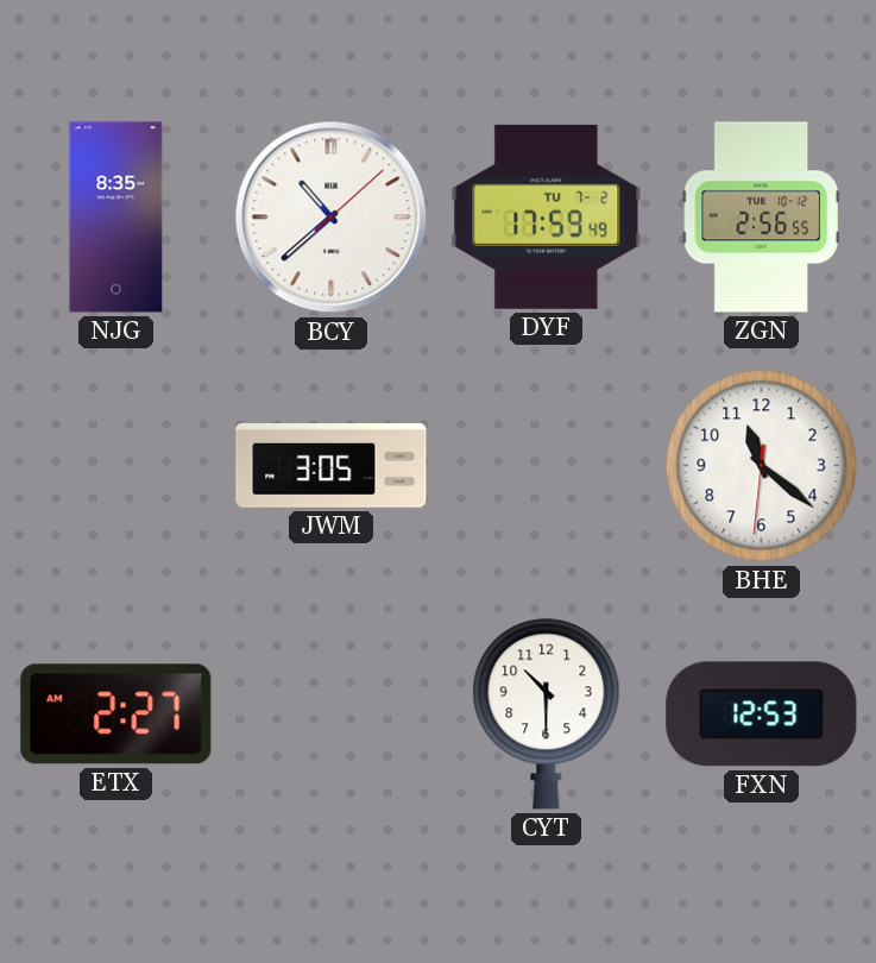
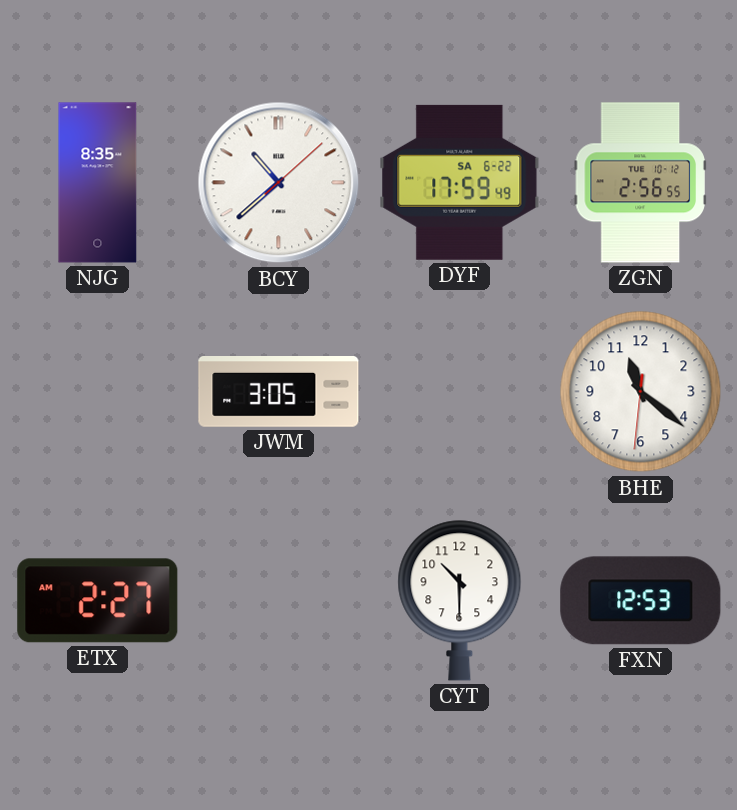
DYF date: TU 7-2 -> SA 6-22
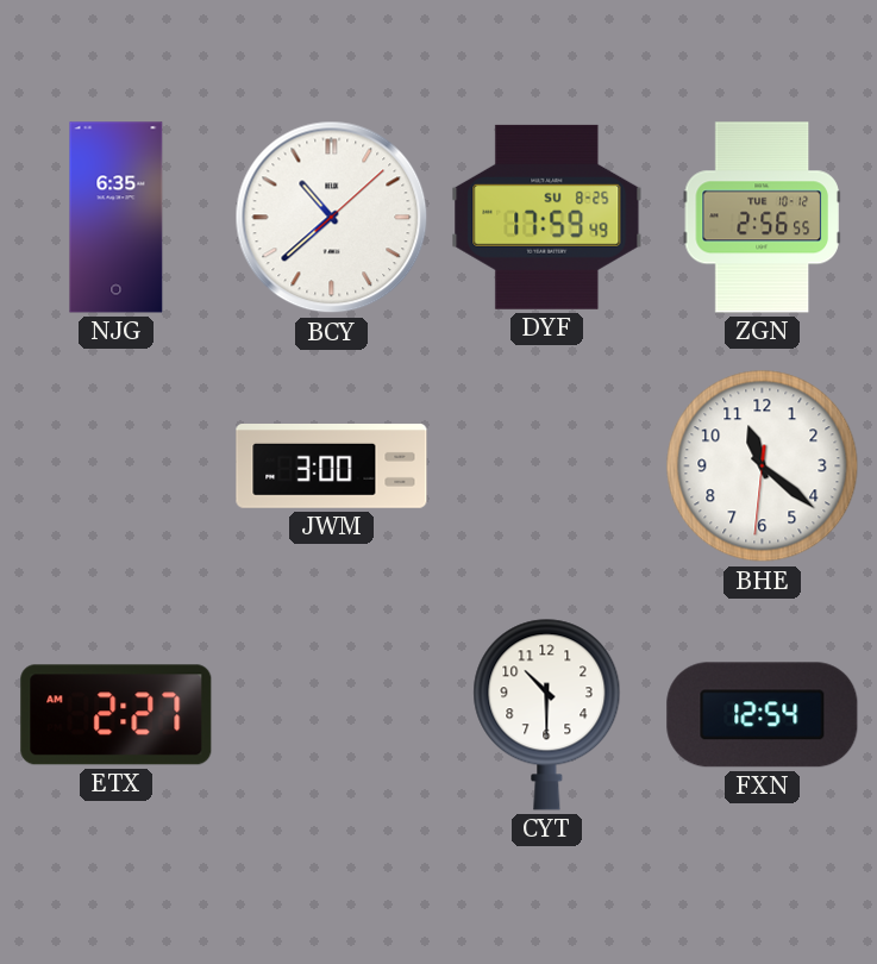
NJG: 8:35 -> 6:35
DYF date: SA 6-22 -> SU 8-25
JWM: 3:05 -> 3:00
FXN: 12:53 -> 12:54
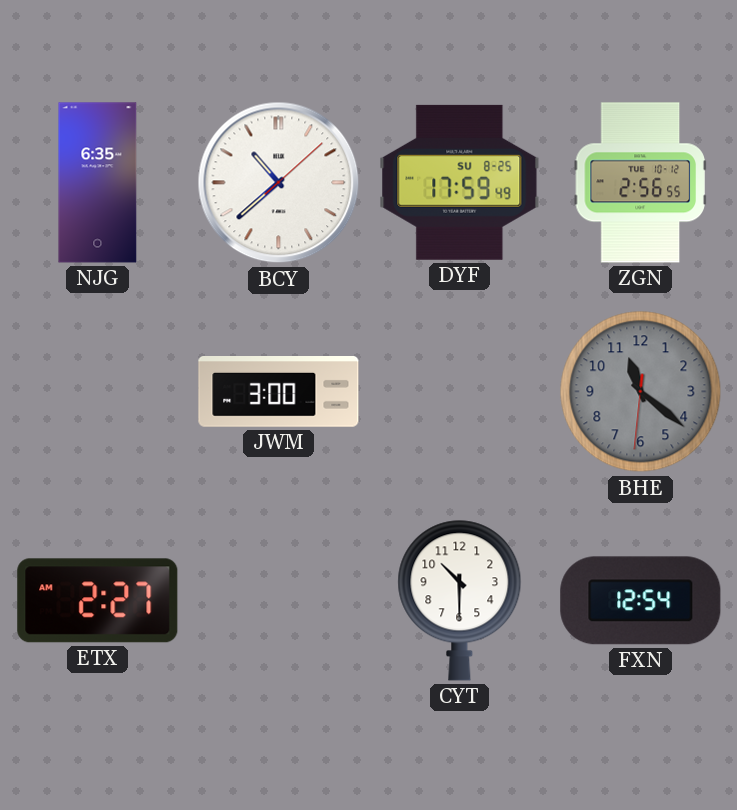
BHE dial: white -> grey
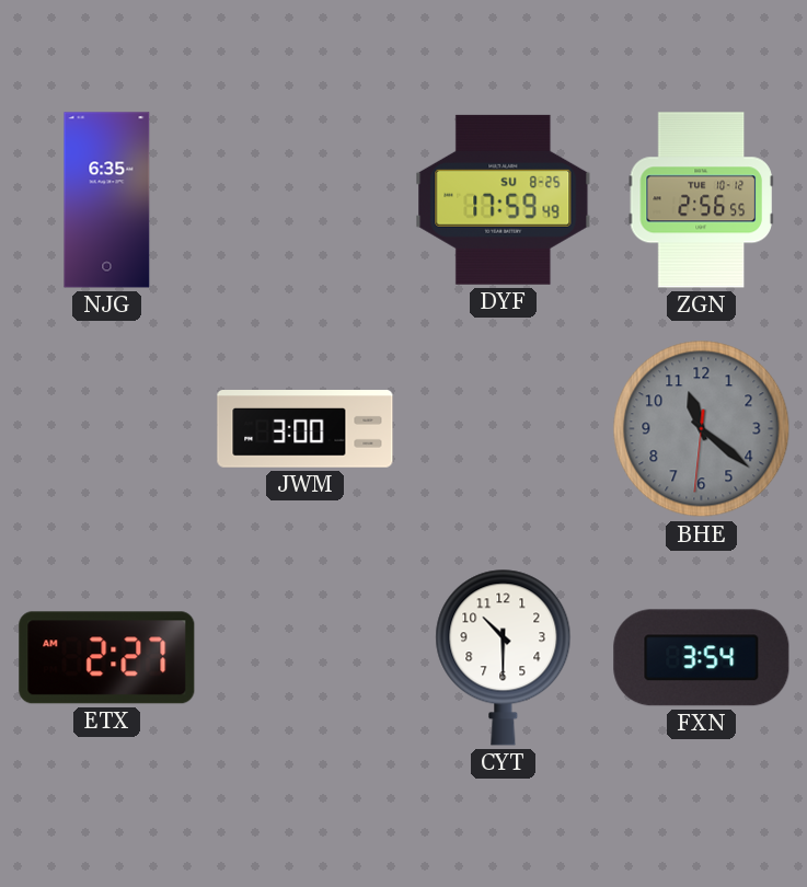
BCY: 10:38 -> none
FXN: 12:54 -> 3:54
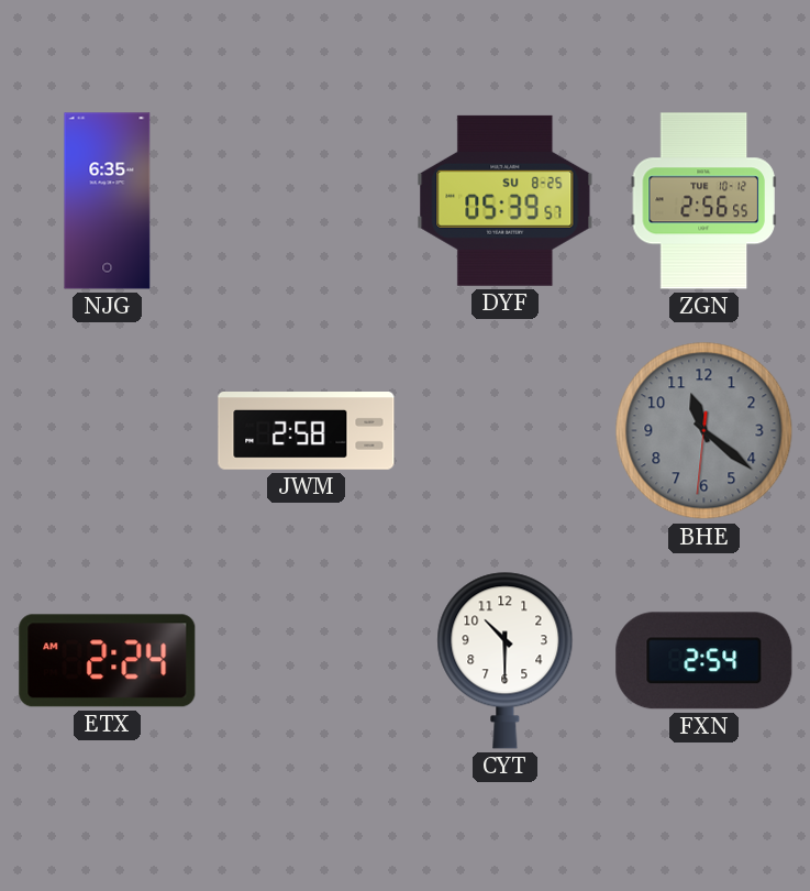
DYF: 17:59 -> 05:39
JWM: 3:00 -> 2:58
ETX: 2:27 -> 2:24
FXN: 3:54 -> 2:54
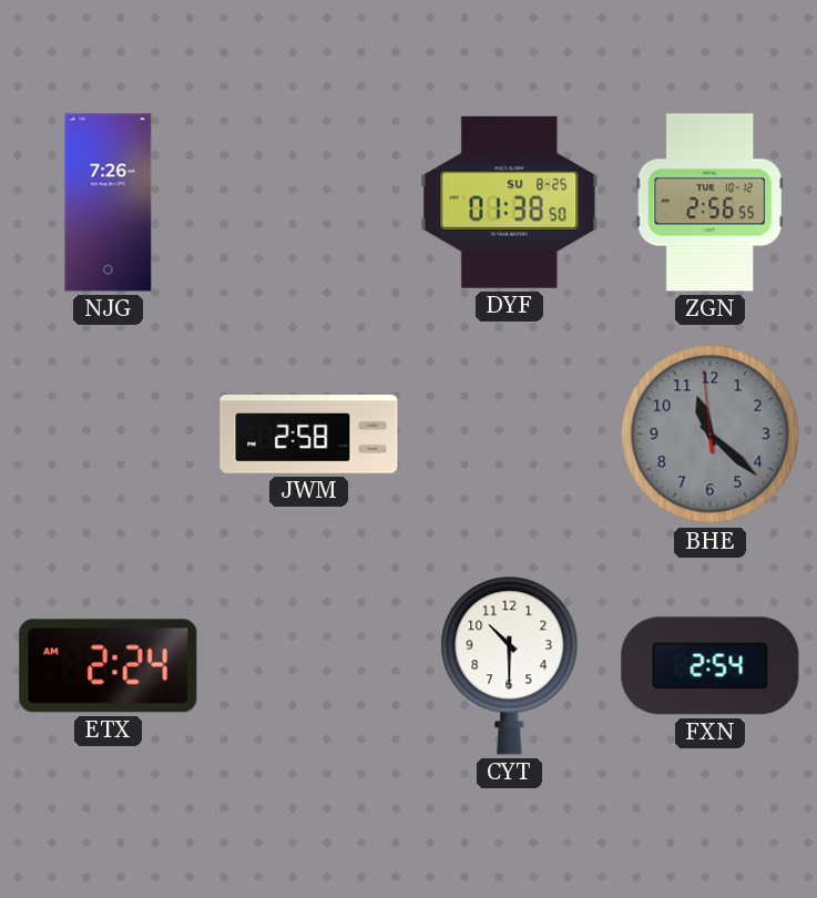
NJG: 6:35 -> 7:26
DYF: 05:39 -> 01:38
BHE: 11:21:31 -> 11:21:59
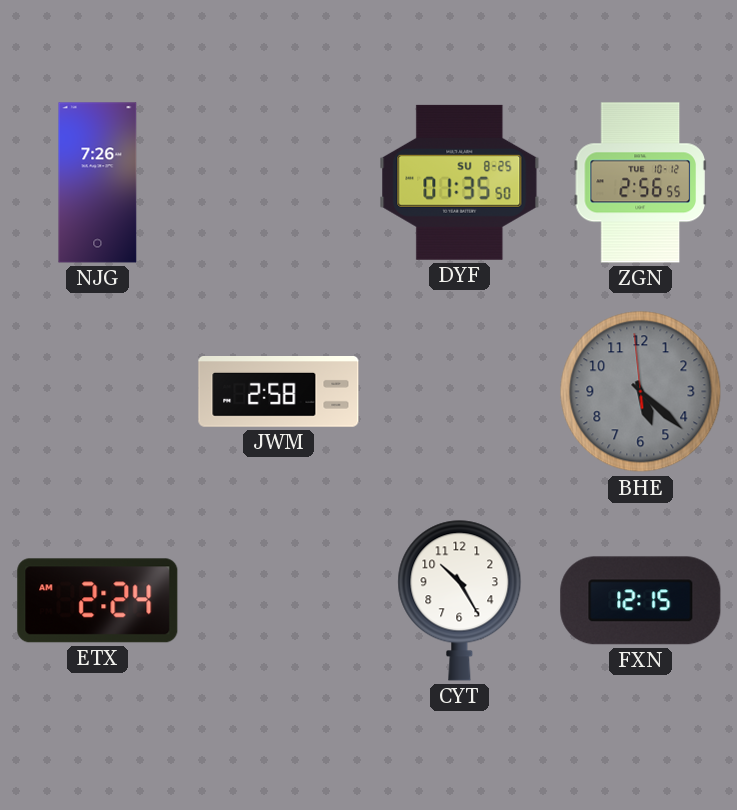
DYF: 01:38 -> 01:35
BHE: 11:21 -> 5:21
CYT: 10:30 -> 10:25
FXN: 2:54 -> 12:15
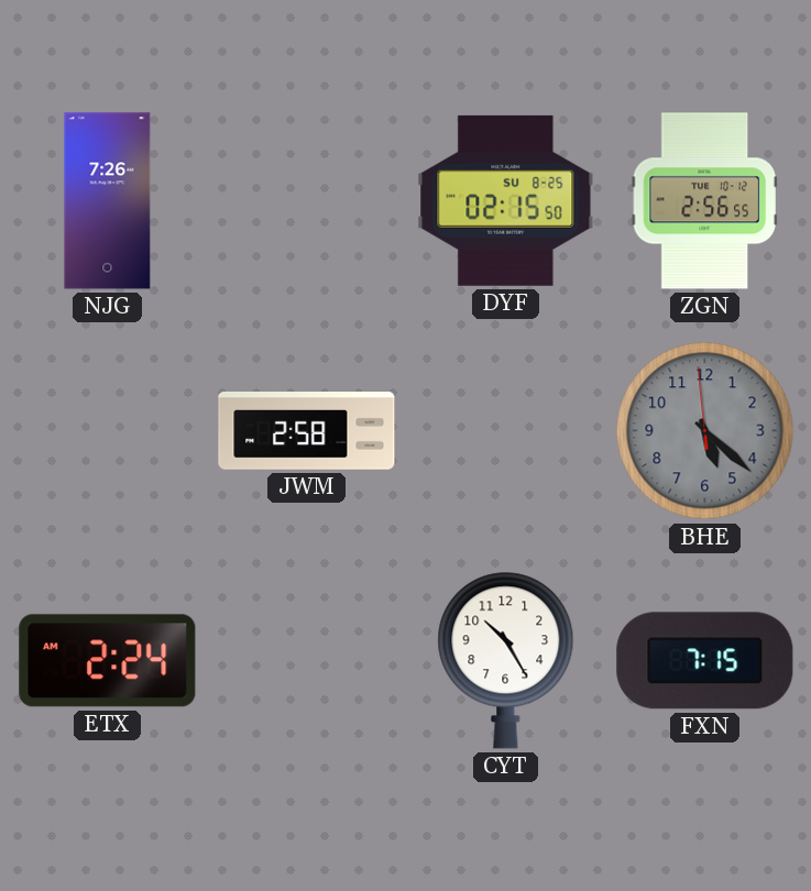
DYF: 01:35 -> 02:15
FXN: 12:15 -> 7:15
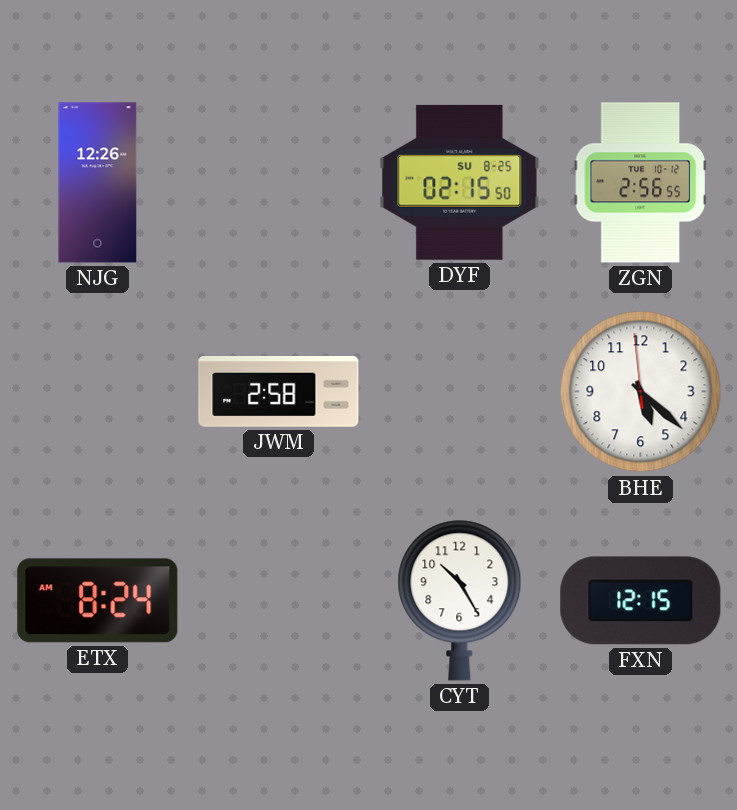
NJG: 7:26 -> 12:26
BHE dial: grey -> white
ETX: 2:24 -> 8:24
FXN: 7:15 -> 12:15
